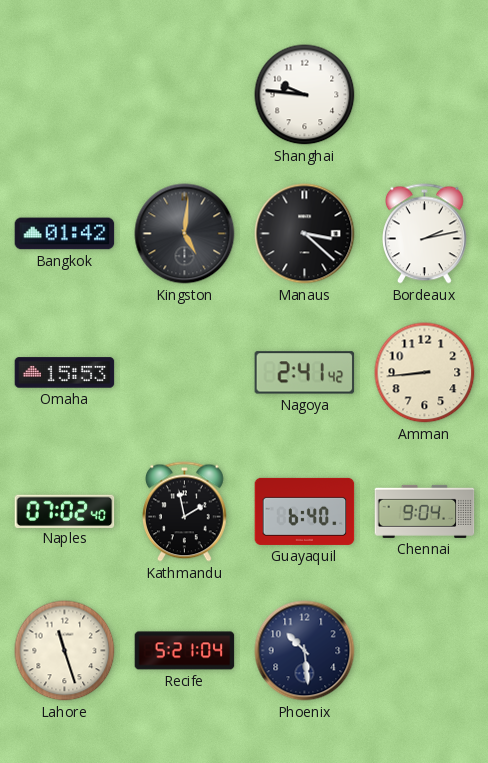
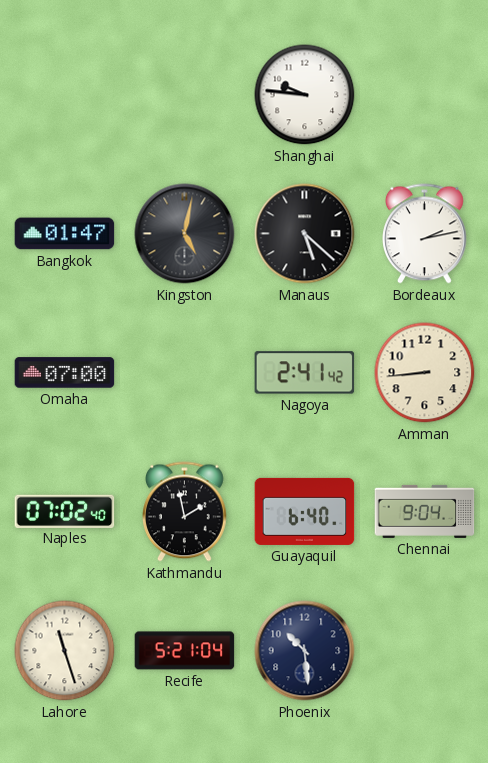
Bangkok: 01:42 -> 01:47
Kingston: 5:01 -> 5:02
Manaus: 3:22 -> 5:22
Omaha: 15:53 -> 07:00
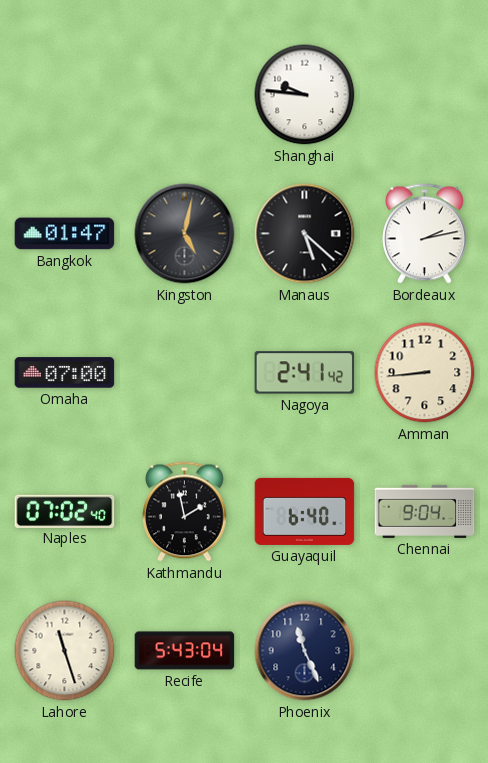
Recife: 5:21 -> 5:43
Phoenix: 10:29 -> 11:26
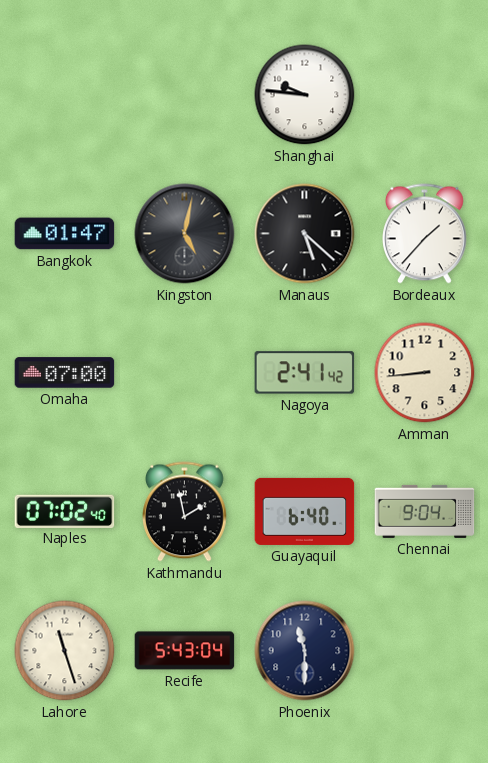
Bordeaux: 2:13 -> 1:37
Phoenix: 11:26 -> 11:30
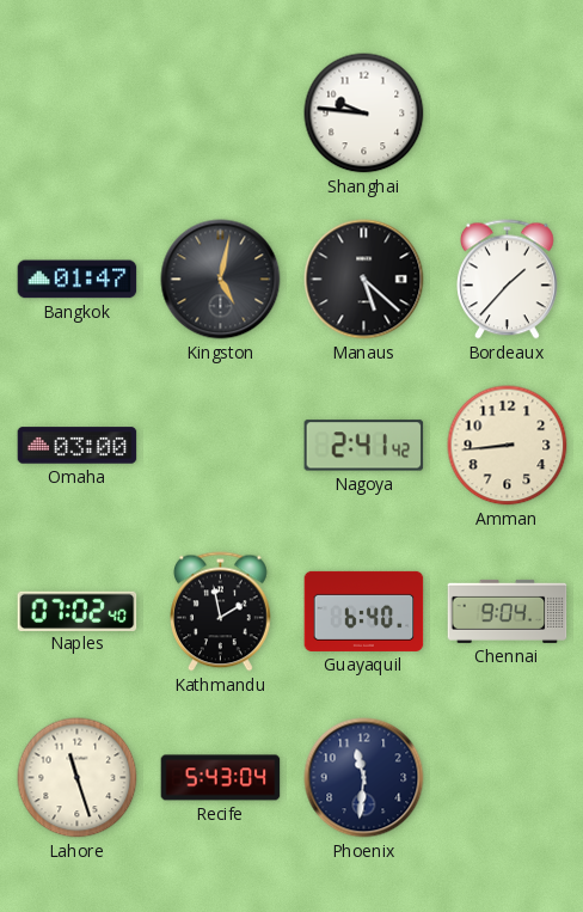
Omaha: 07:00 -> 03:00
Phoenix: 11:30 -> 11:31
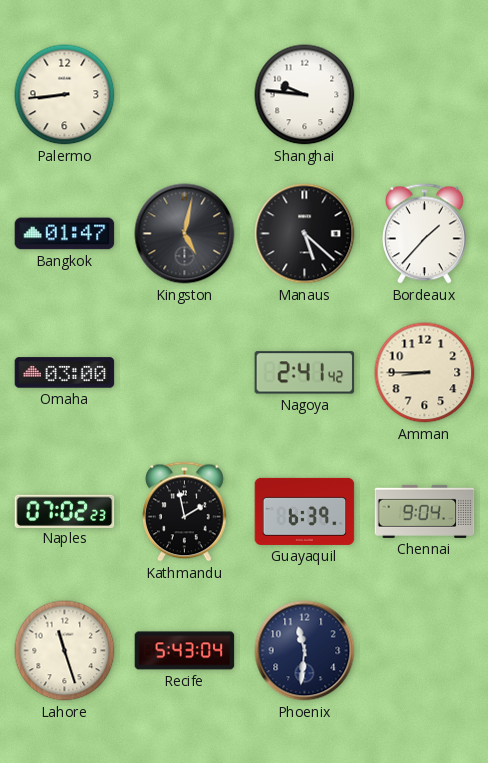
Palermo: none -> 8:44
Amman: 8:44 -> 8:45
Naples: 07:02:40 -> 07:02:23
Guayaquil: 6:40 -> 6:39
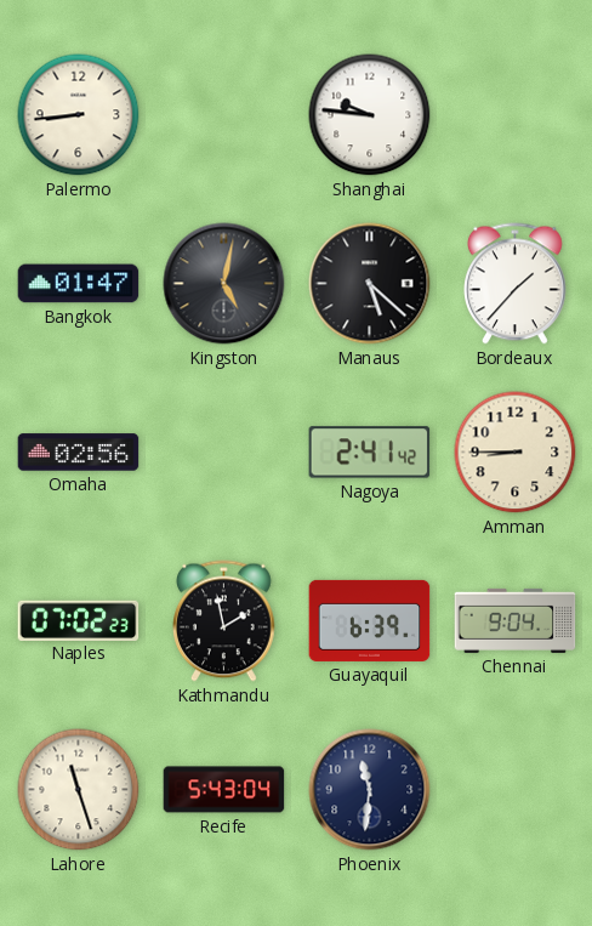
Omaha: 03:00 -> 02:56
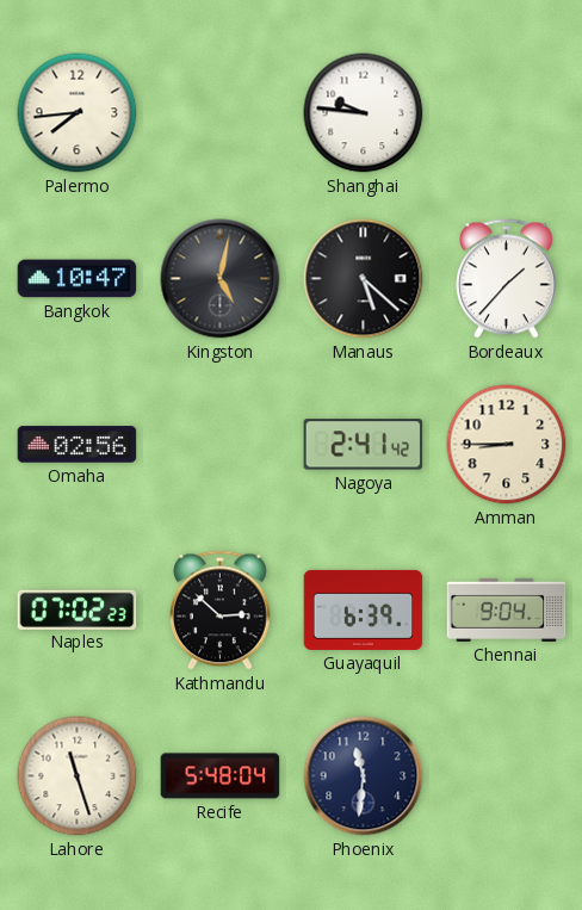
Palermo: 8:44 -> 7:44
Bangkok: 01:47 -> 10:47
Kathmandu: 1:58 -> 2:52
Recife: 5:43 -> 5:48
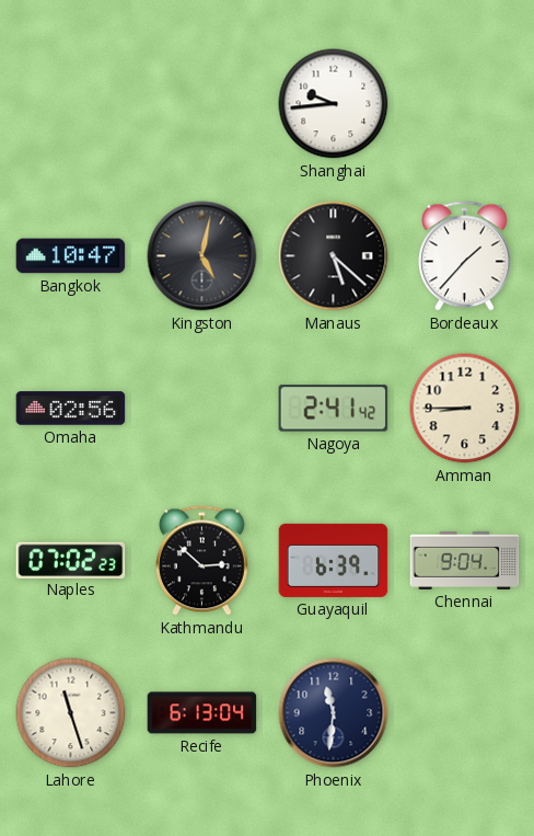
Palermo: 7:44 -> none
Shanghai: 9:46 -> 9:44
Recife: 5:48 -> 6:13
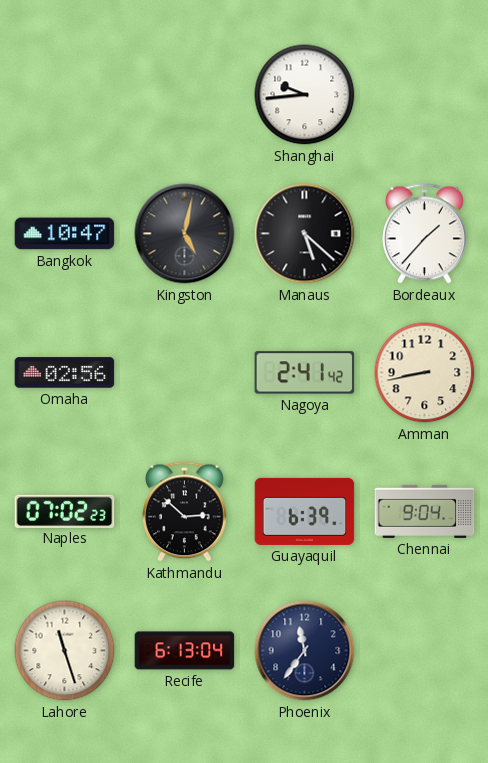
Amman: 8:45 -> 8:43
Phoenix: 11:31 -> 11:36
